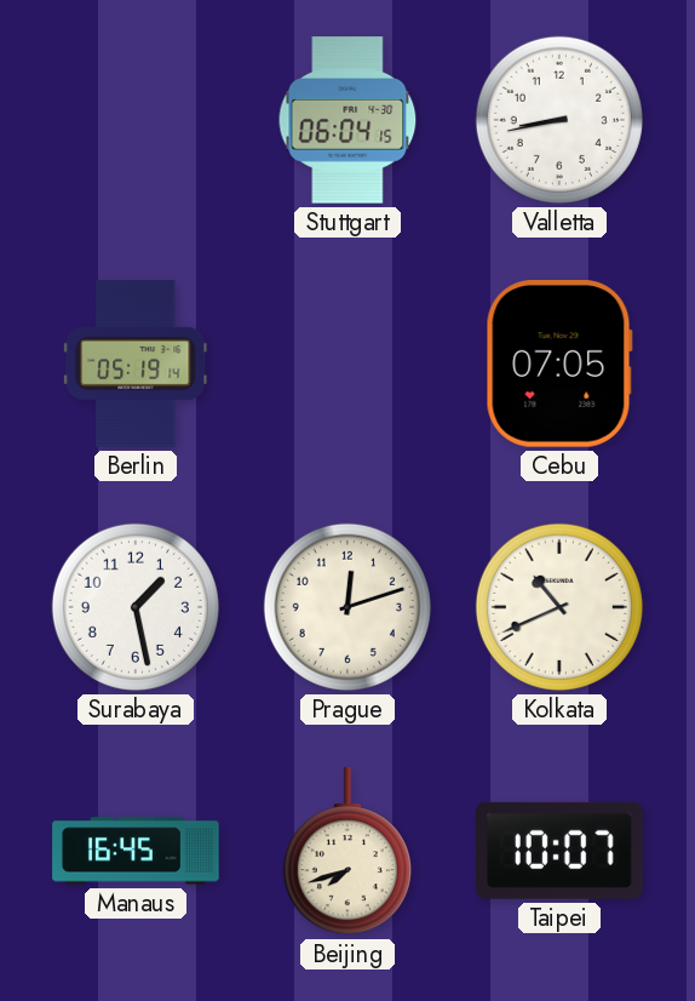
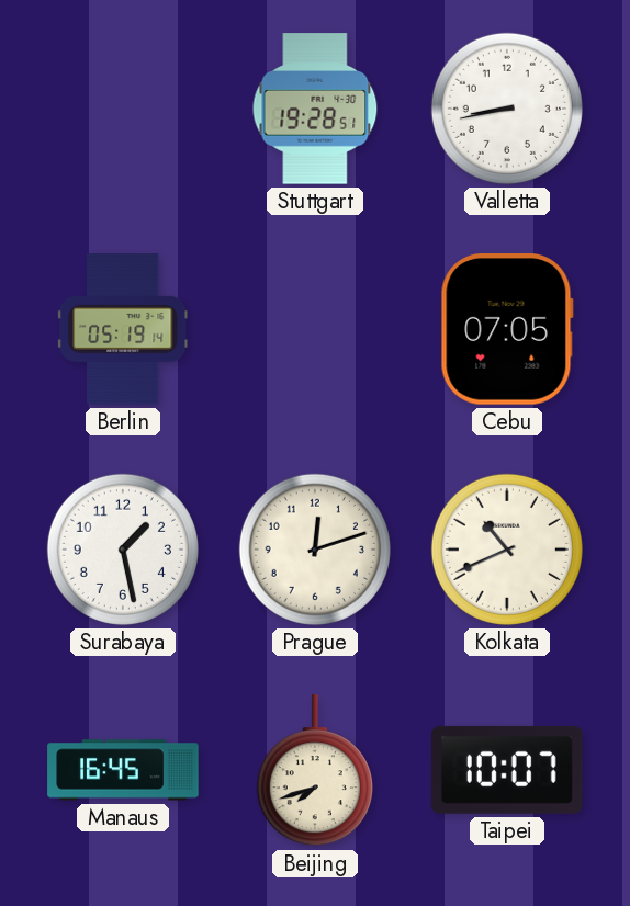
Stuttgart: 06:04 -> 19:28
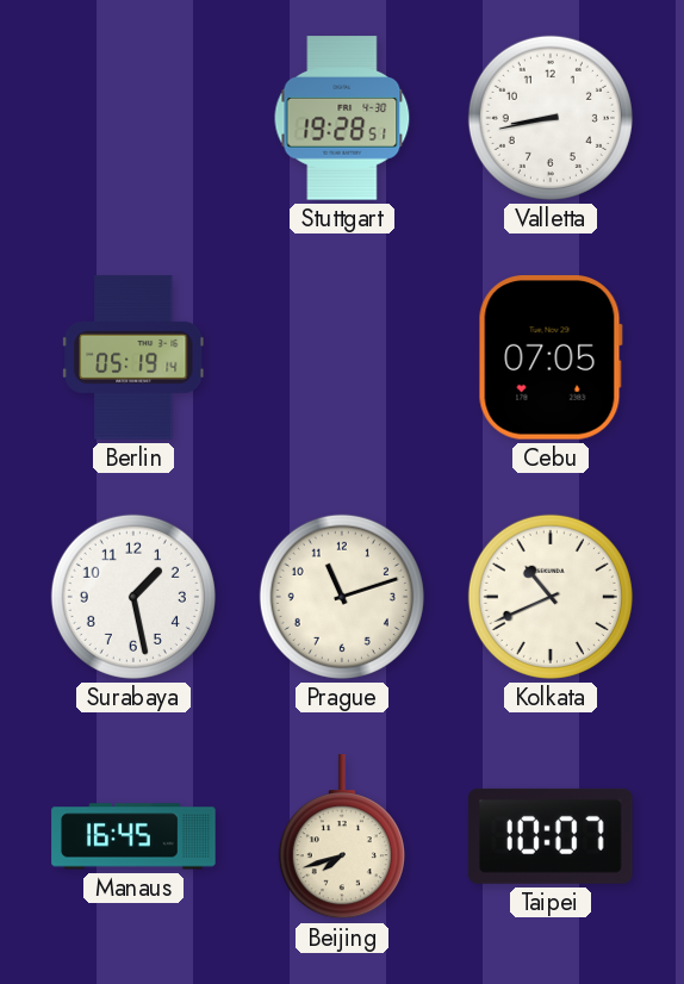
Prague: 12:12 -> 11:12
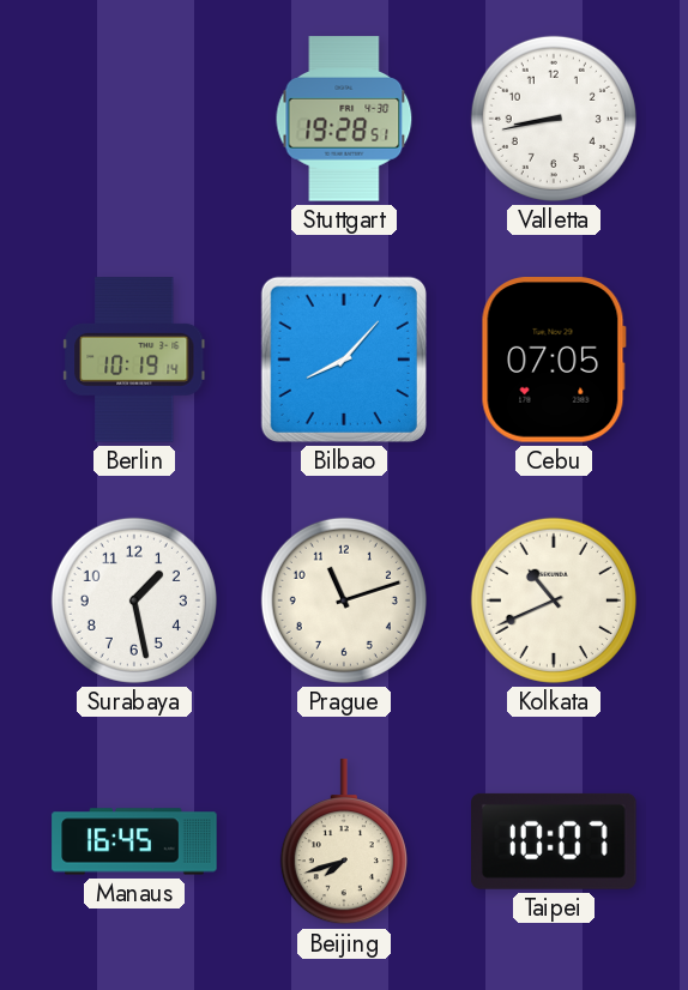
Berlin: 05:19 -> 10:19
Bilbao: none -> 8:07
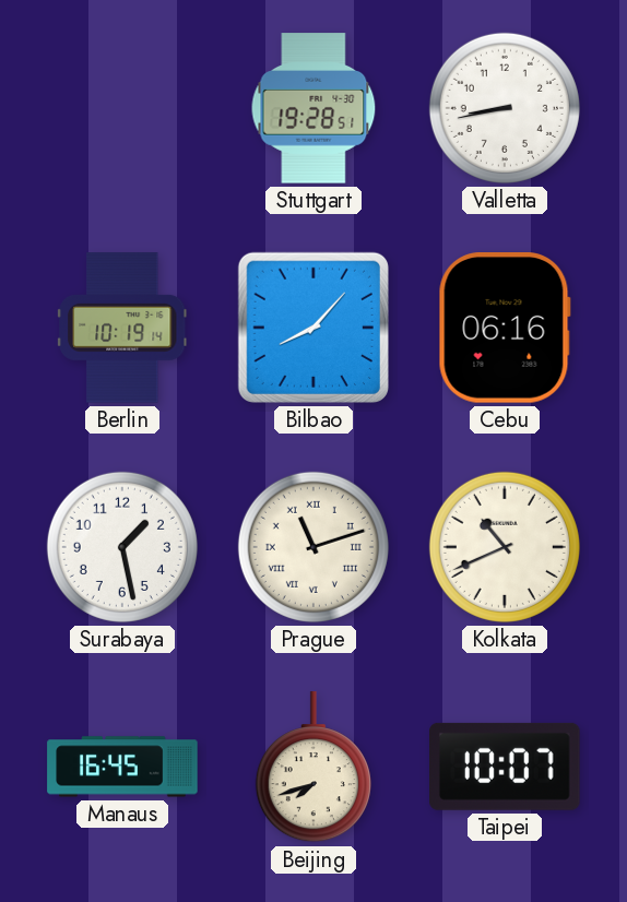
Cebu: 07:05 -> 06:16
Prague numerals: Arabic -> Roman
